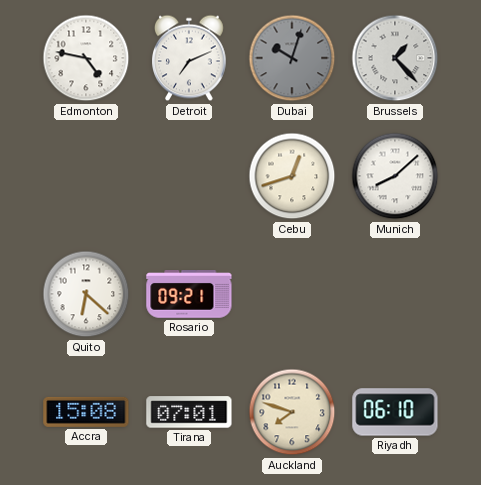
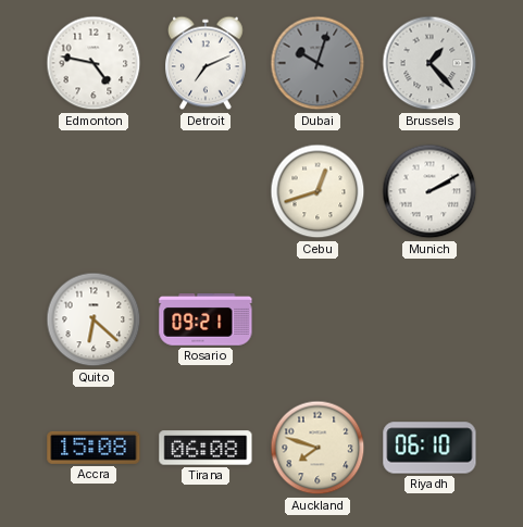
Munich: 8:08 -> 2:10
Tirana: 07:01 -> 06:08
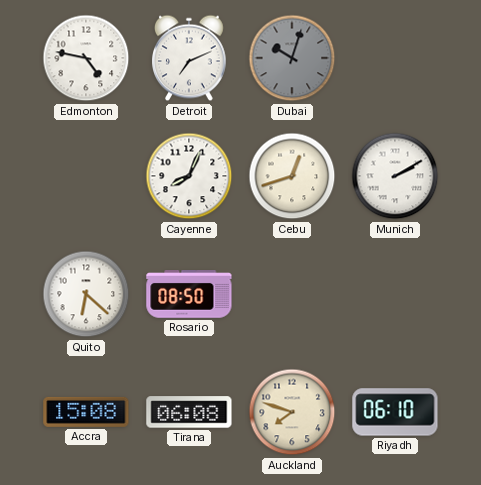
Brussels: 1:23 -> none
Cayenne: none -> 8:04
Rosario: 09:21 -> 08:50
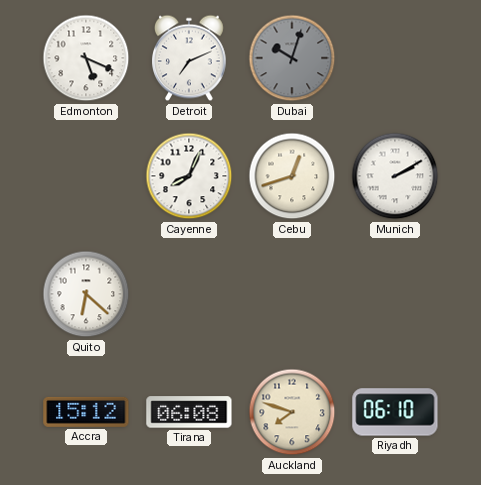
Edmonton: 4:47 -> 5:19
Rosario: 08:50 -> none
Accra: 15:08 -> 15:12
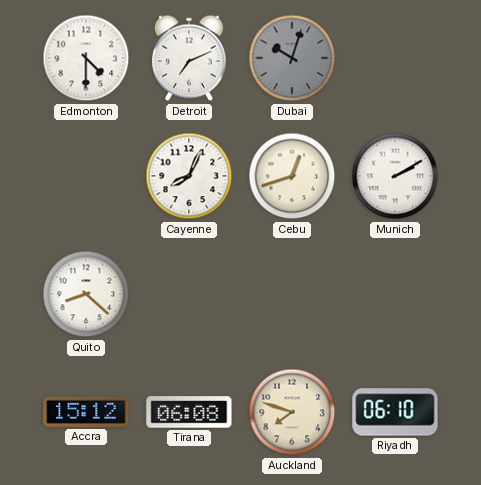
Edmonton: 5:19 -> 4:30
Quito: 6:22 -> 8:22
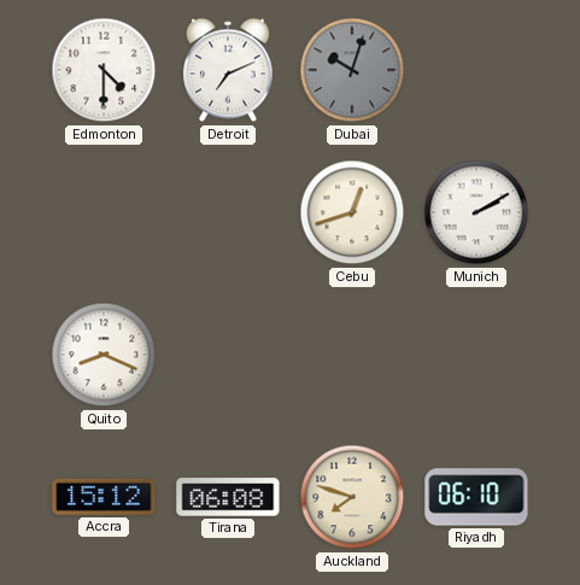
Cayenne: 8:04 -> none
Quito: 8:22 -> 8:19
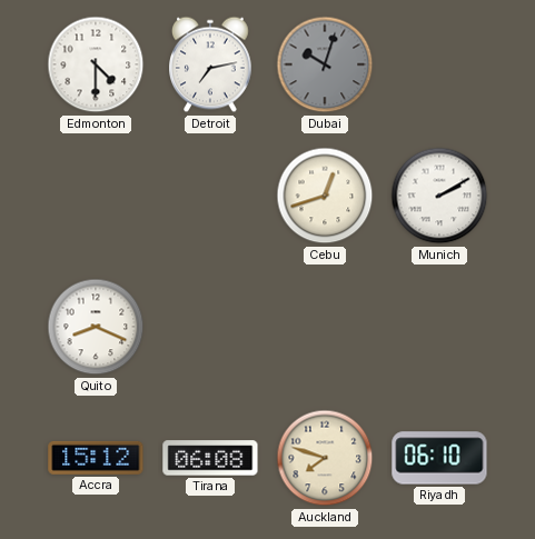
Detroit: 7:11 -> 7:13
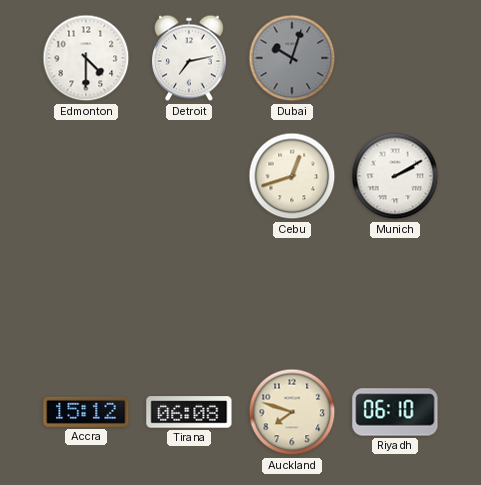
Quito: 8:19 -> none
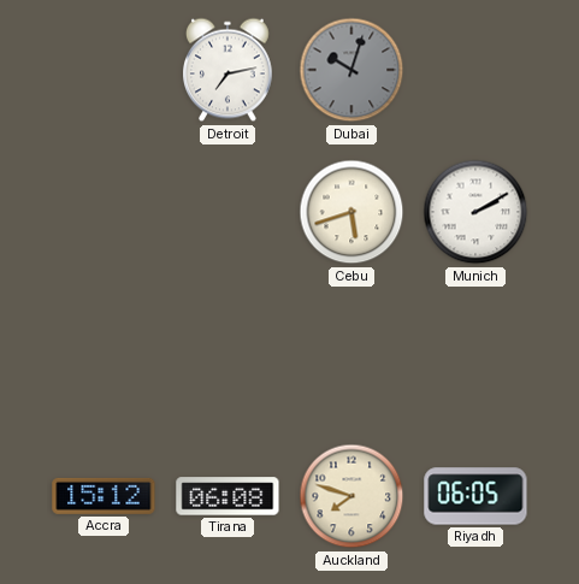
Edmonton: 4:30 -> none
Cebu: 12:42 -> 5:42
Riyadh: 06:10 -> 06:05
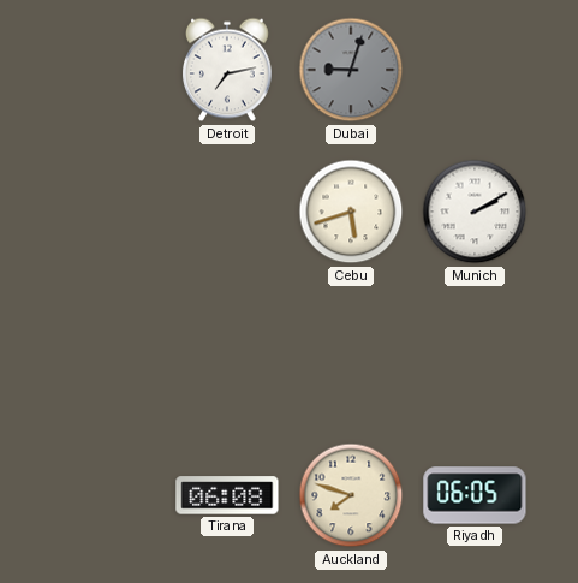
Dubai: 10:03 -> 9:03
Accra: 15:12 -> none
